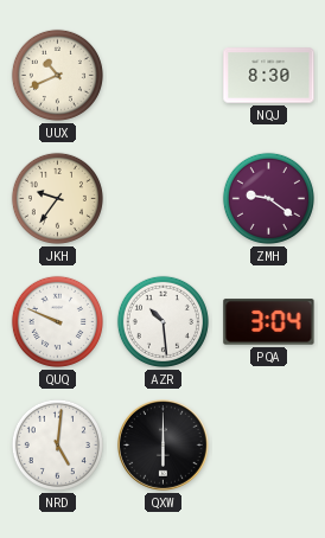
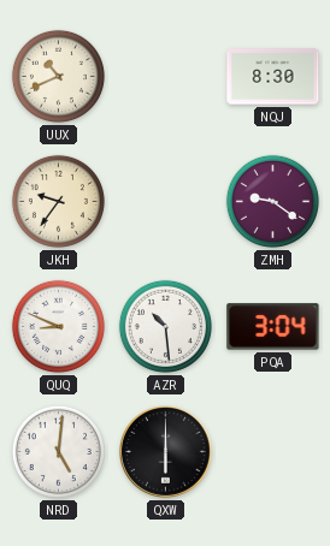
QUQ: 9:49 -> 8:49
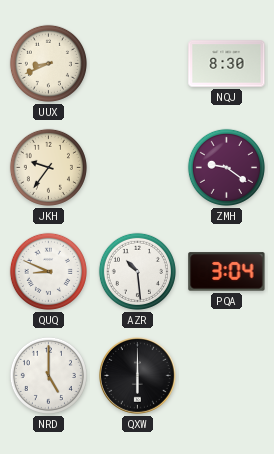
UUX: 10:41 -> 8:41
NRD: 5:01 -> 5:00
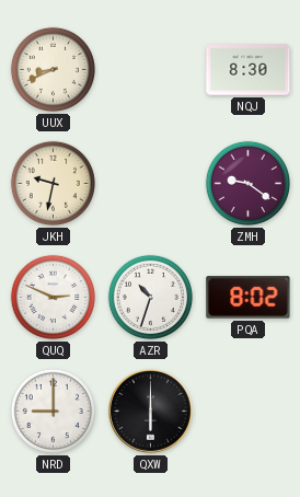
JKH: 9:36 -> 9:32
QUQ: 8:49 -> 2:49
AZR: 10:29 -> 10:33
PQA: 3:04 -> 8:02
NRD: 5:00 -> 9:00
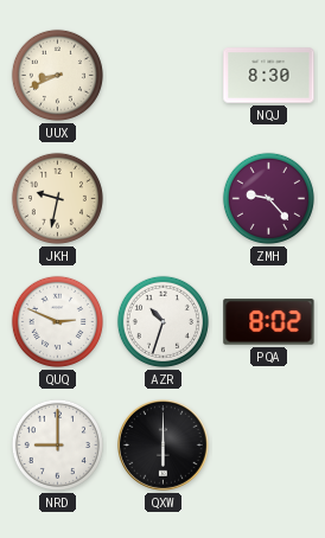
ZMH: 9:21 -> 9:23
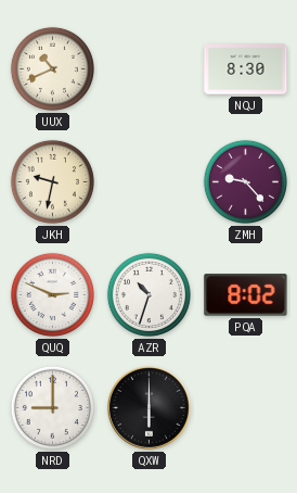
UUX: 8:41 -> 10:41
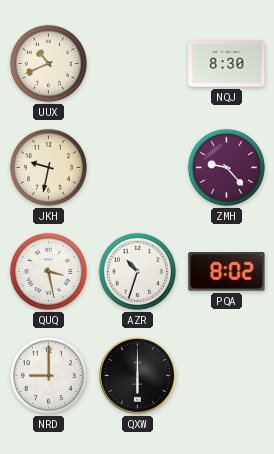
QUQ: 2:49 -> 3:28
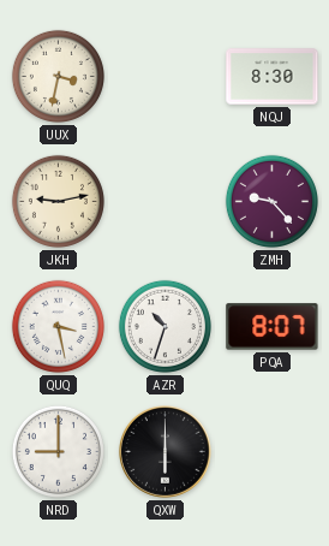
UUX: 10:41 -> 3:32
JKH: 9:32 -> 9:13
PQA: 8:02 -> 8:07
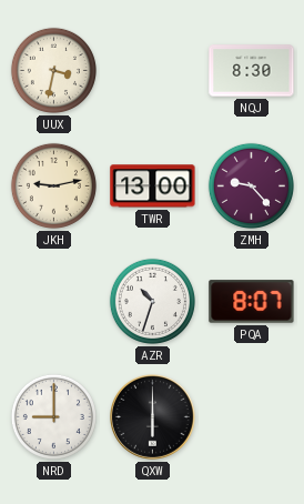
TWR: none -> 13:00
QUQ: 3:28 -> none
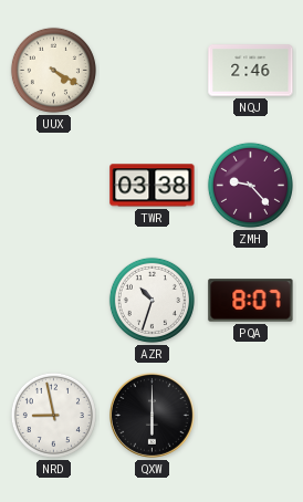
UUX: 3:32 -> 4:20
NQJ: 8:30 -> 2:46
JKH: 9:13 -> none
TWR: 13:00 -> 03:38
NRD: 9:00 -> 8:58
